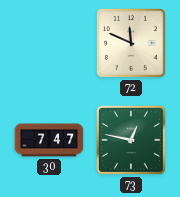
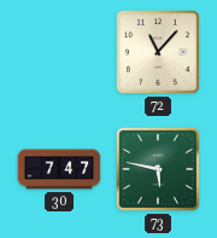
72: 11:49 -> 11:07
73: 12:47 -> 5:47
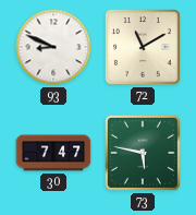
93: none -> 8:49
72: 11:07 -> 11:10
